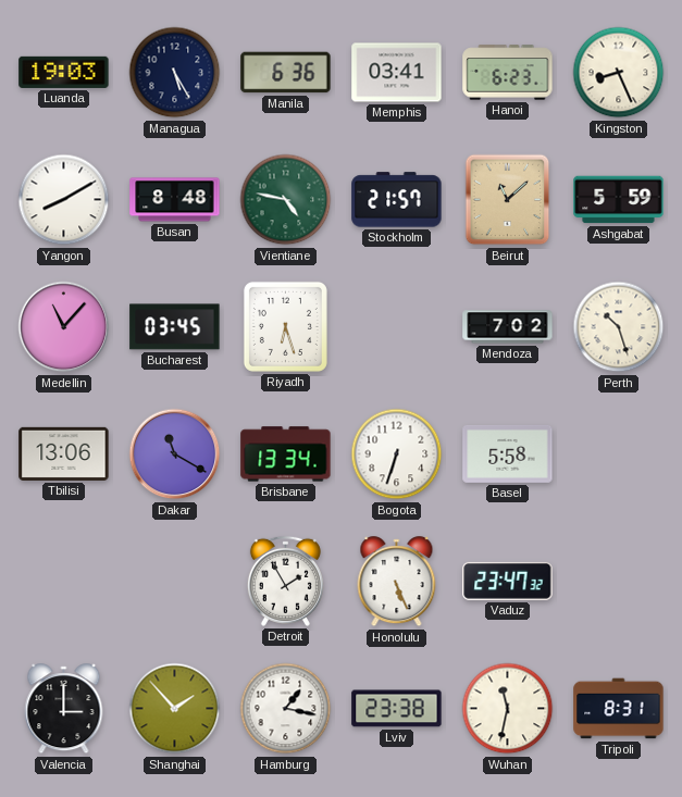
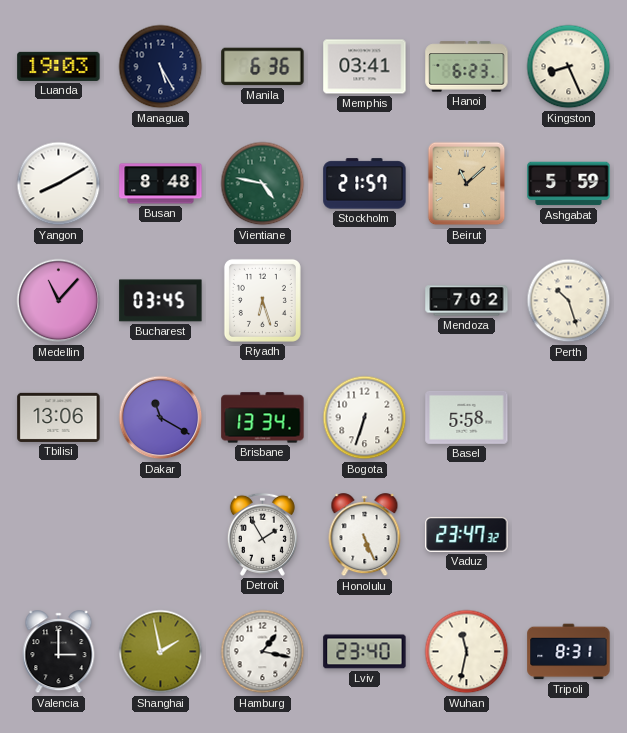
Shanghai: 1:53 -> 1:58
Lviv: 23:38 -> 23:40
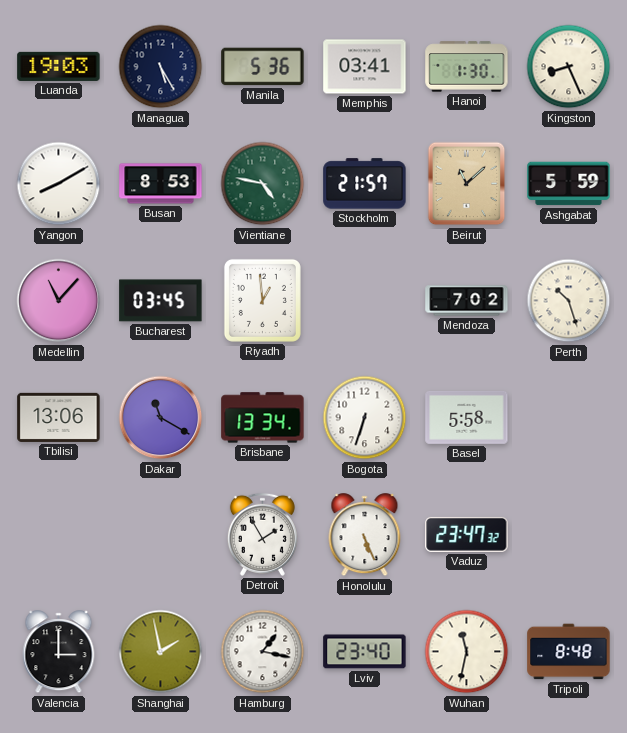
Manila: 6:36 -> 5:36
Hanoi: 6:23 -> 1:30
Busan: 8:48 -> 8:53
Riyadh: 6:27 -> 12:59
Tripoli: 8:31 -> 8:48
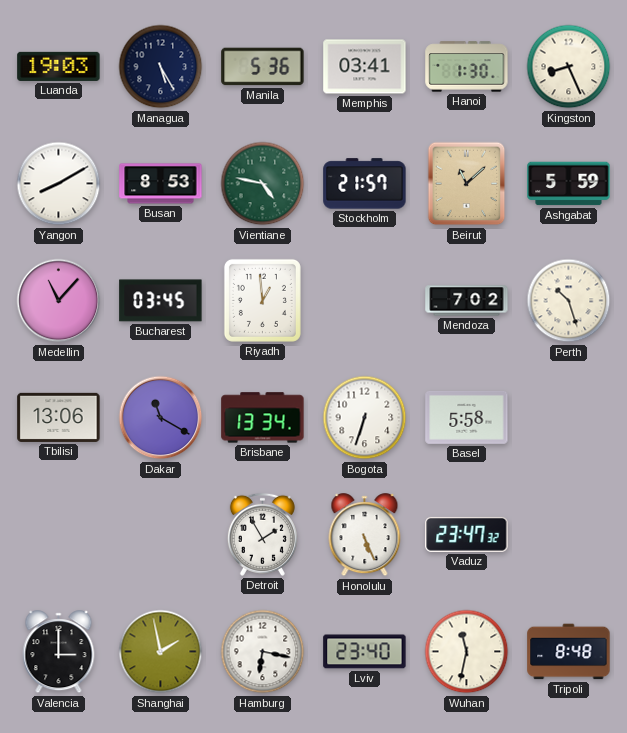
Hamburg: 1:17 -> 6:17
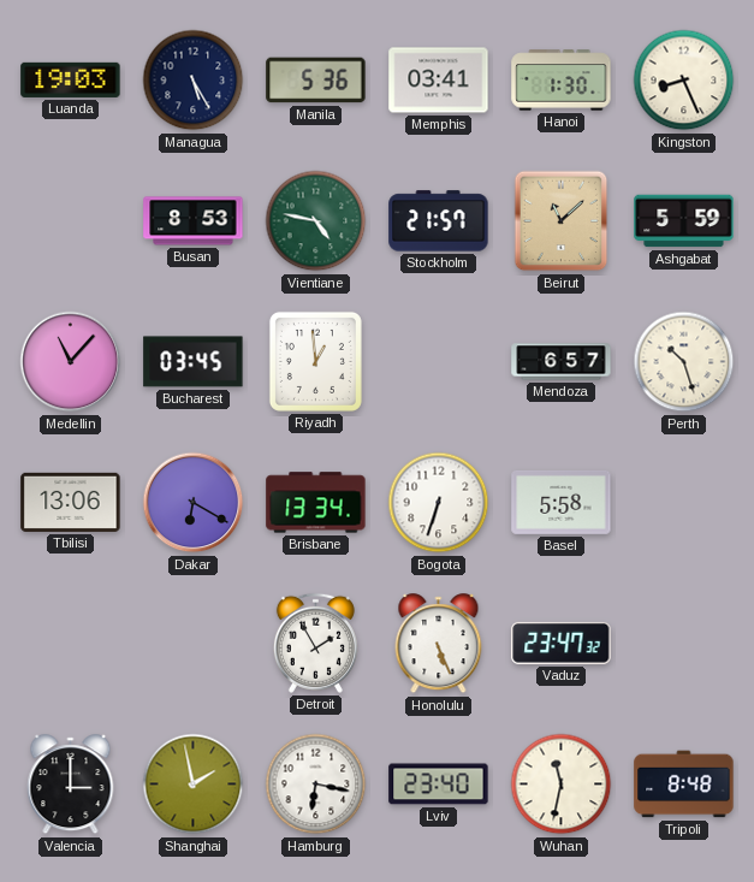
Yangon: 8:10 -> none
Mendoza: 7:02 -> 6:57
Dakar: 11:20 -> 6:20
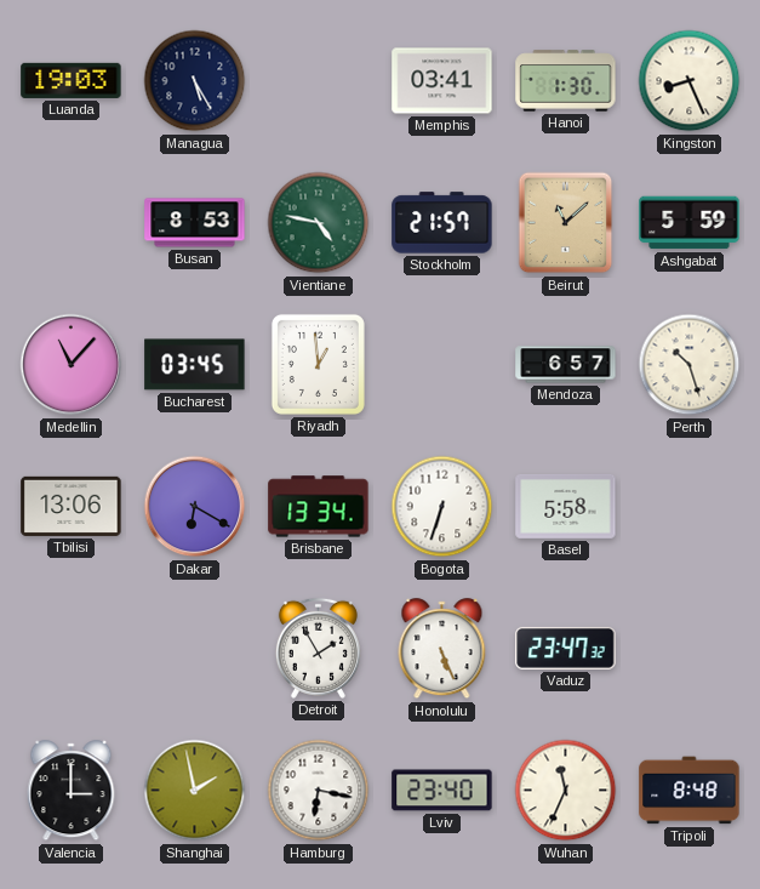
Manila: 5:36 -> none
Wuhan: 11:32 -> 11:34
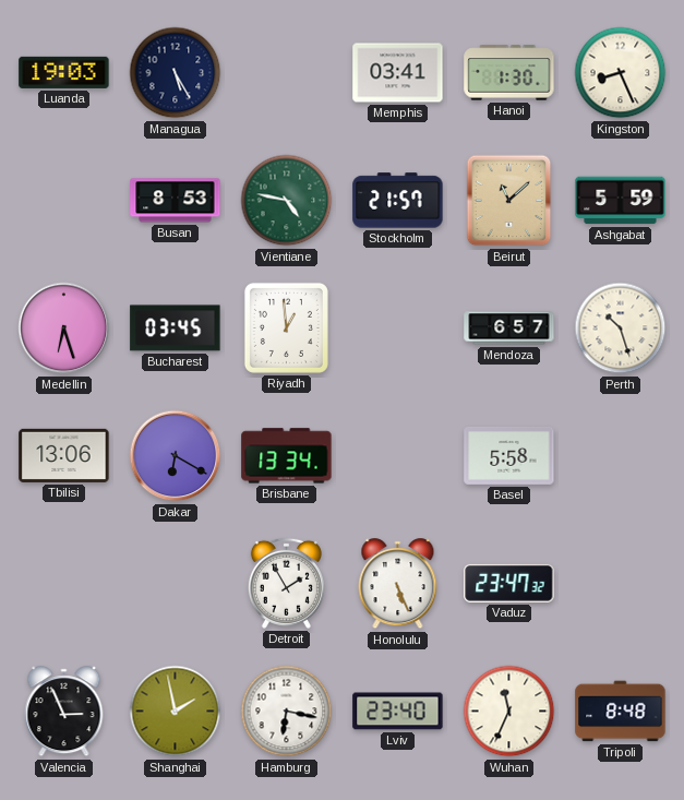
Medellin: 11:07 -> 6:27
Bogota: 6:33 -> none
Valencia: 3:00 -> 2:56
